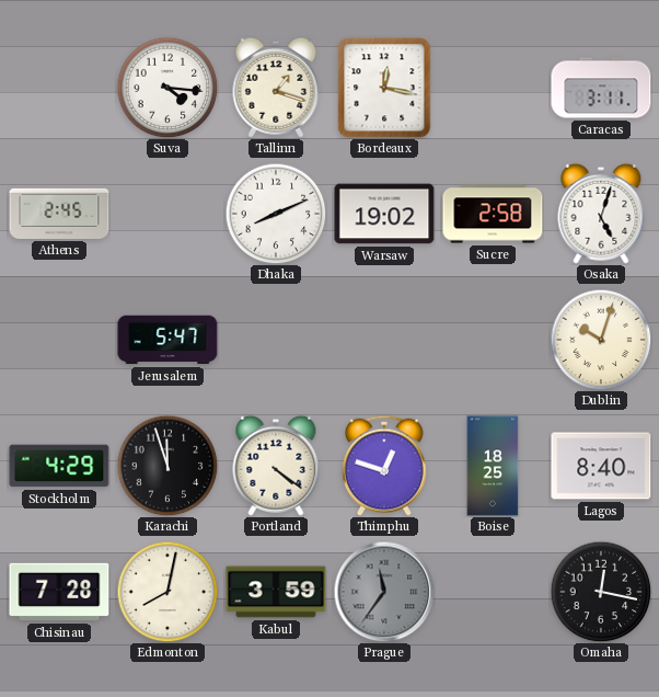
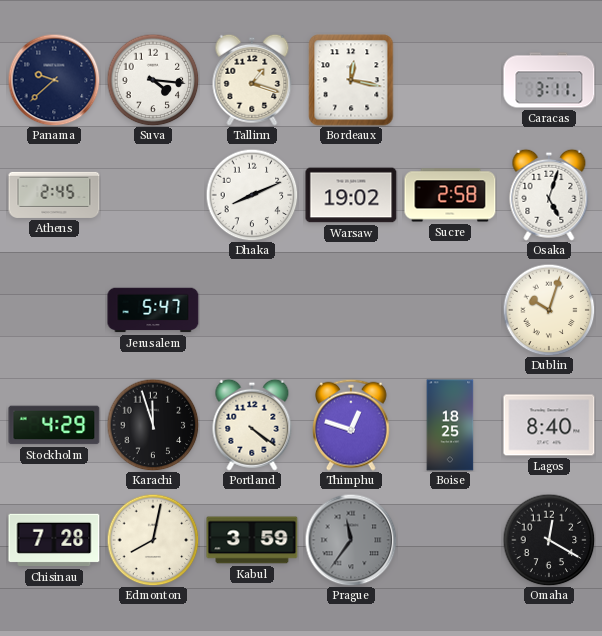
Panama: none -> 9:38
Omaha: 12:17 -> 12:20
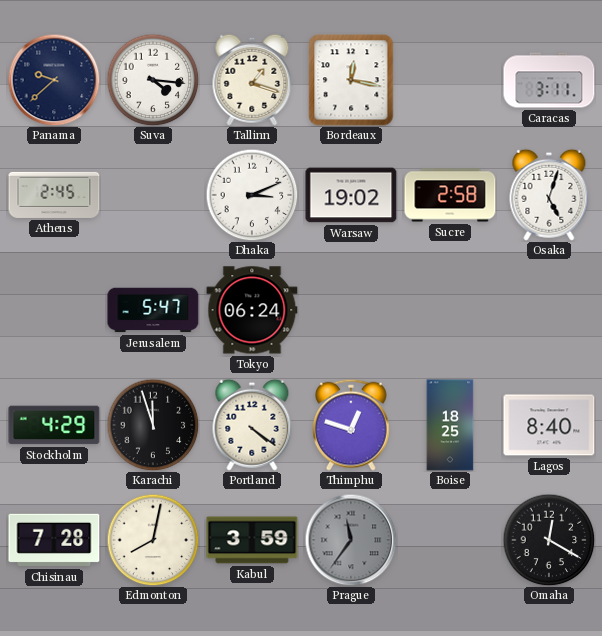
Dhaka: 8:11 -> 3:11
Tokyo: none -> 06:24
Dublin: 10:03 -> none
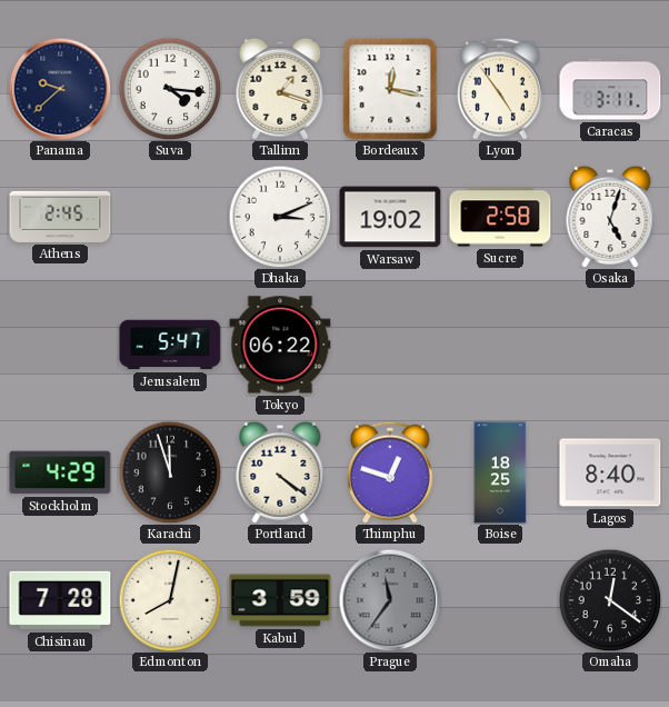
Lyon: none -> 4:54
Tokyo: 06:24 -> 06:22
Omaha: 12:20 -> 12:21
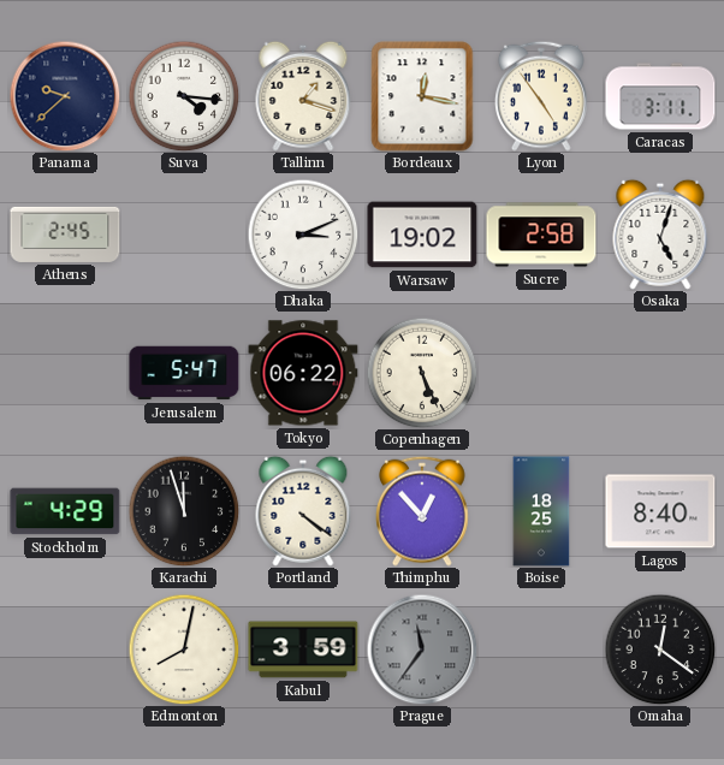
Copenhagen: none -> 5:26
Thimphu: 12:48 -> 12:53
Chisinau: 7:28 -> none
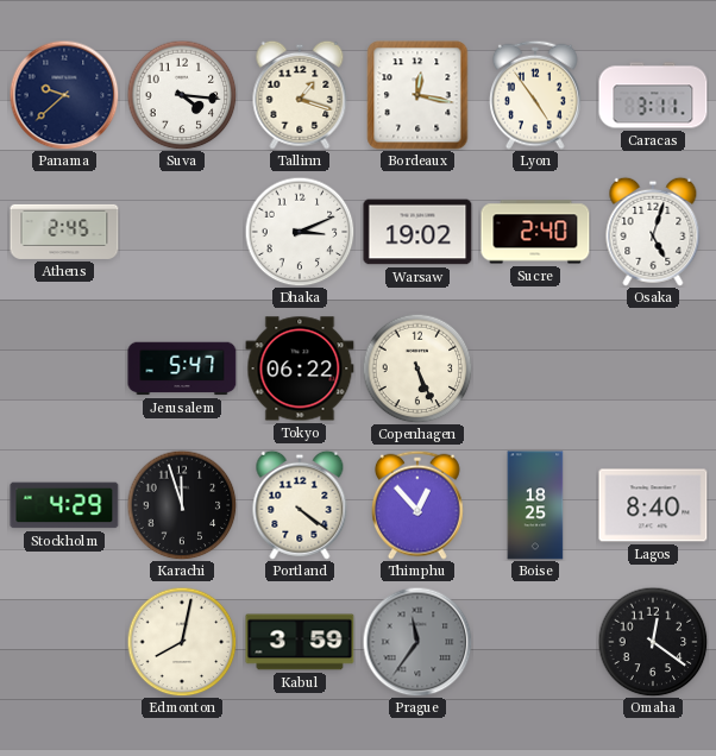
Sucre: 2:58 -> 2:40
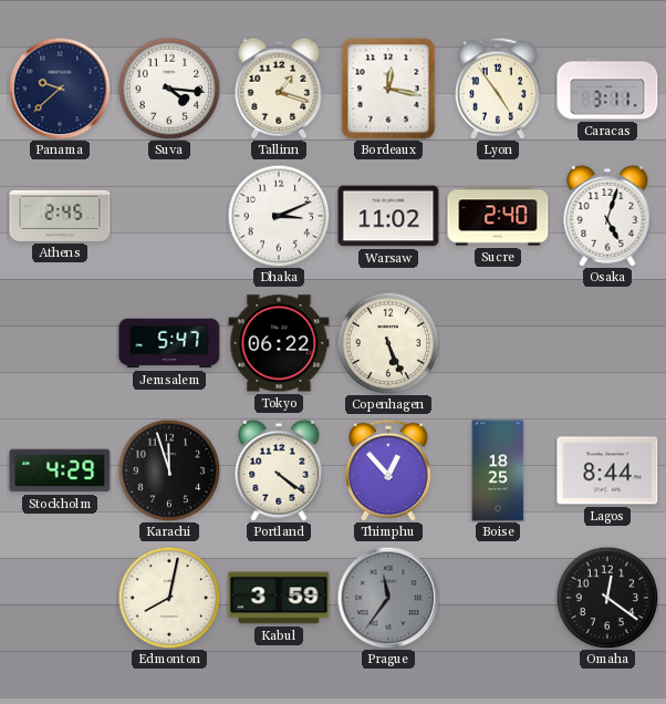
Warsaw: 19:02 -> 11:02
Lagos: 8:40 -> 8:44
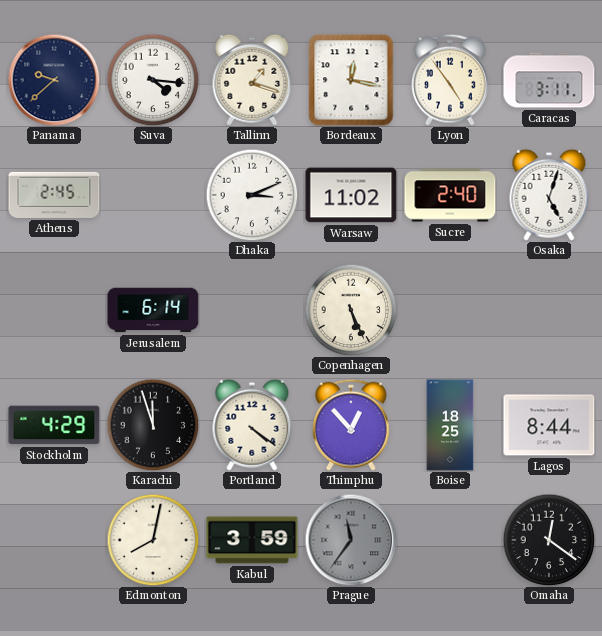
Jerusalem: 5:47 -> 6:14
Tokyo: 06:22 -> none
